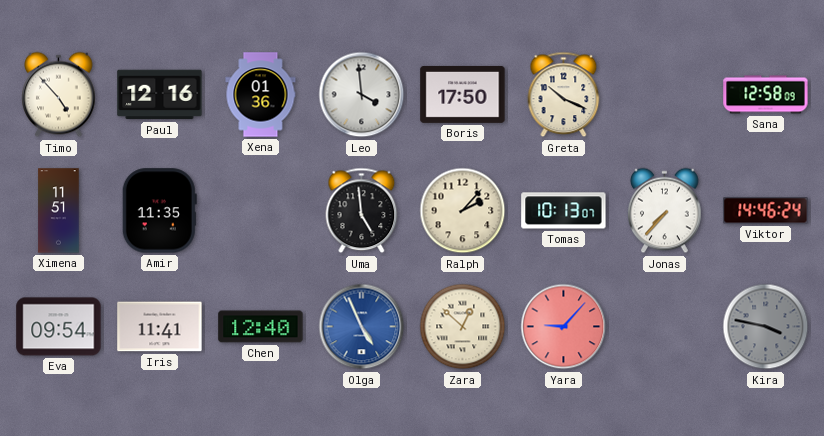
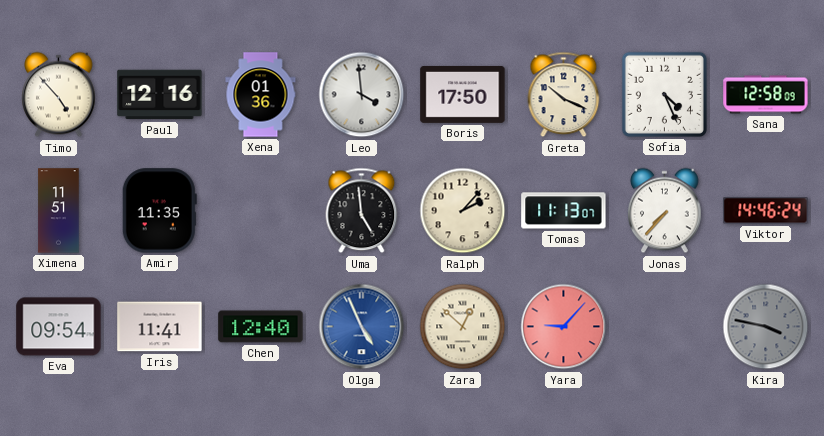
Sofia: none -> 4:26
Tomas: 10:13 -> 11:13
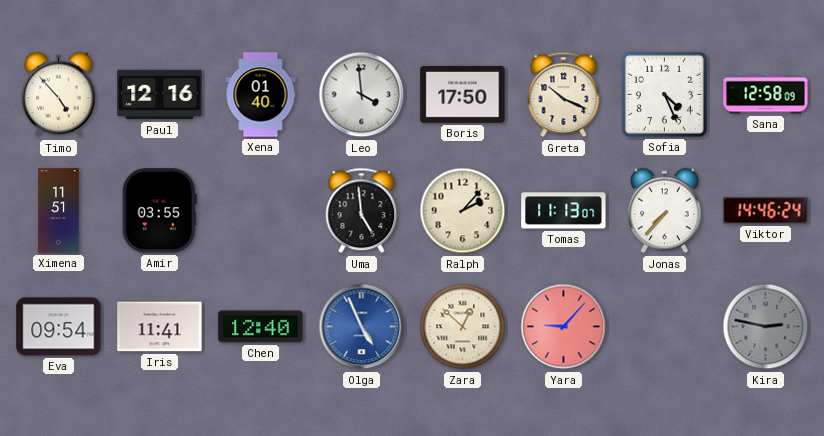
Xena: 01:36 -> 01:40
Amir: 11:35 -> 03:55
Kira: 3:47 -> 2:47
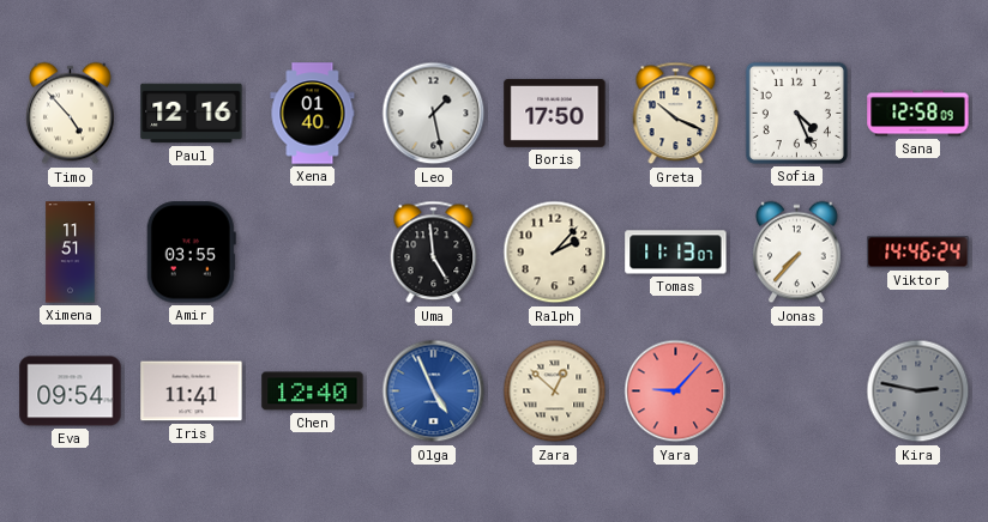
Leo: 3:59 -> 1:28
